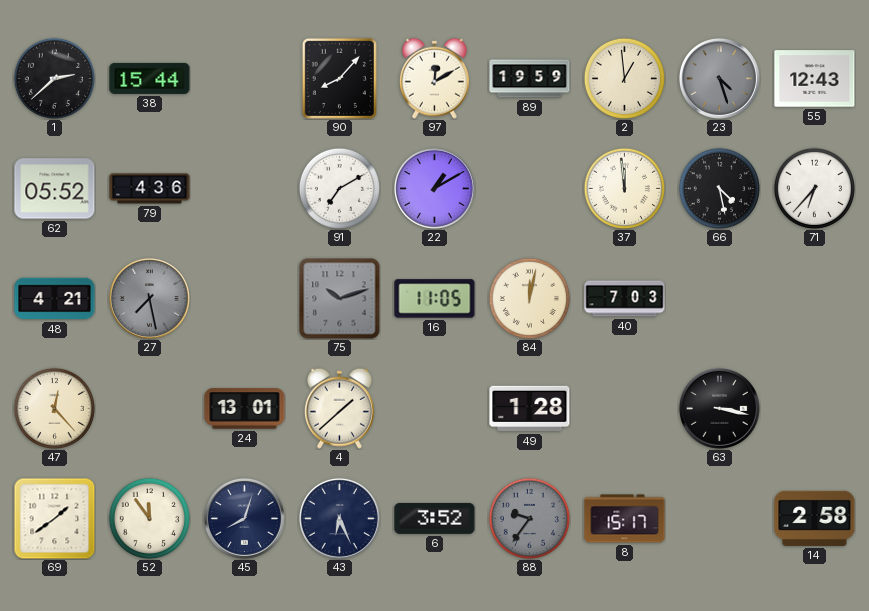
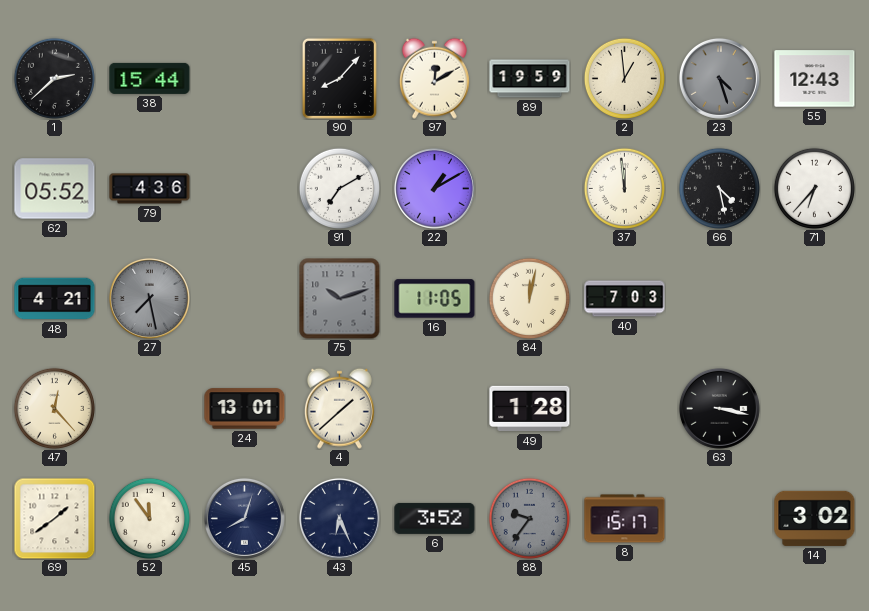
14: 2:58 -> 3:02
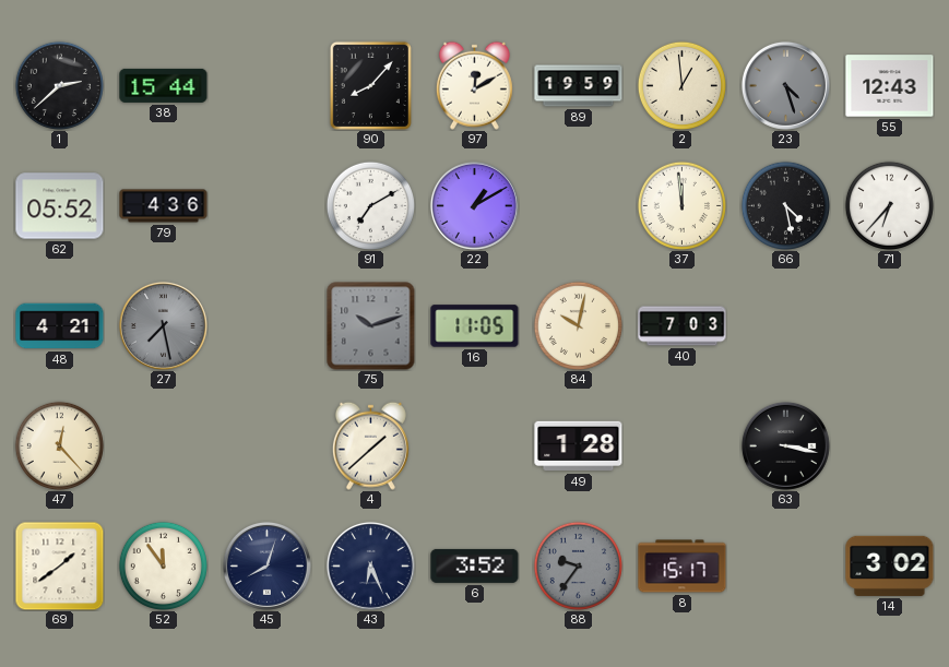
84: 12:02 -> 10:02
24: 13:01 -> none
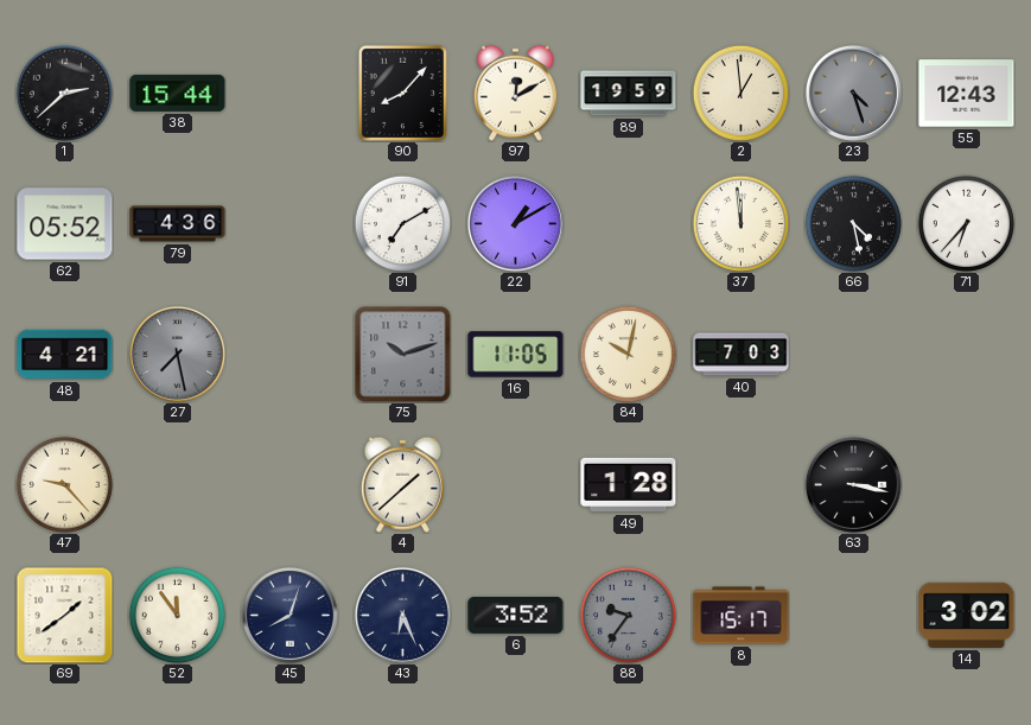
47: 12:23 -> 9:23
